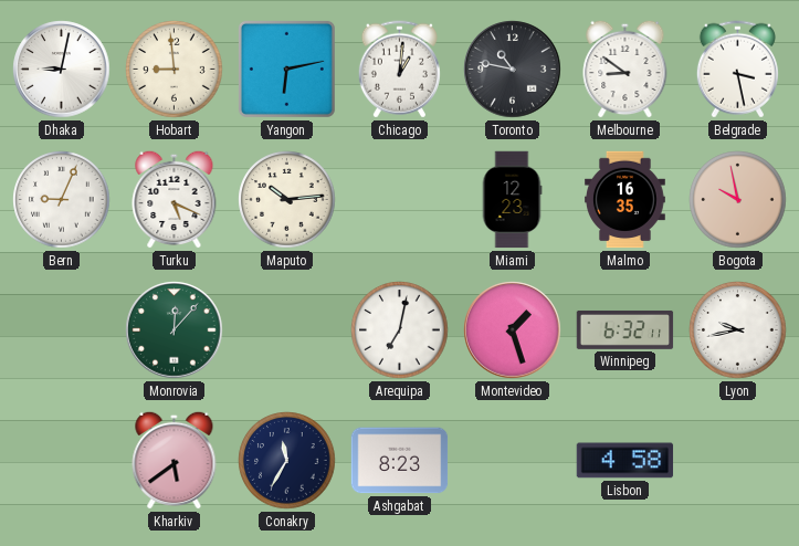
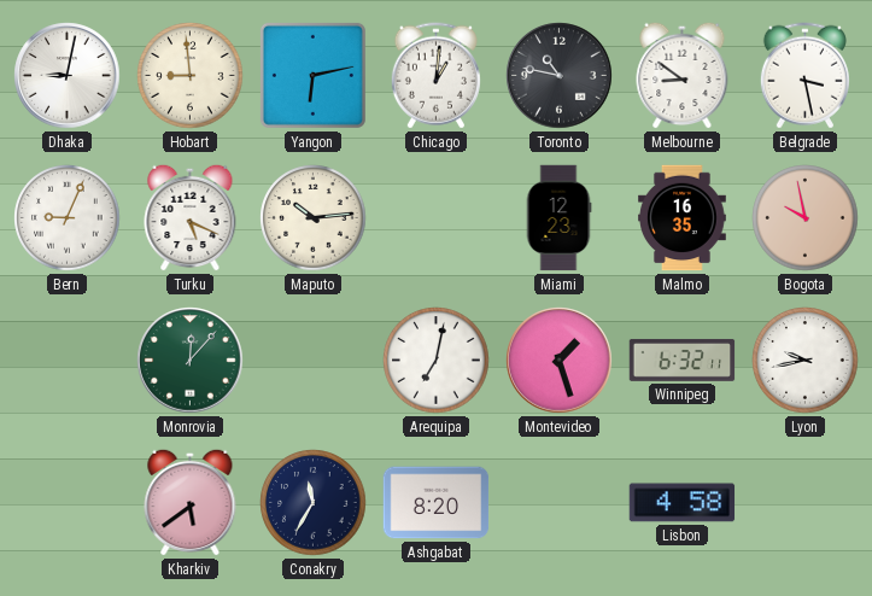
Ashgabat: 8:23 -> 8:20
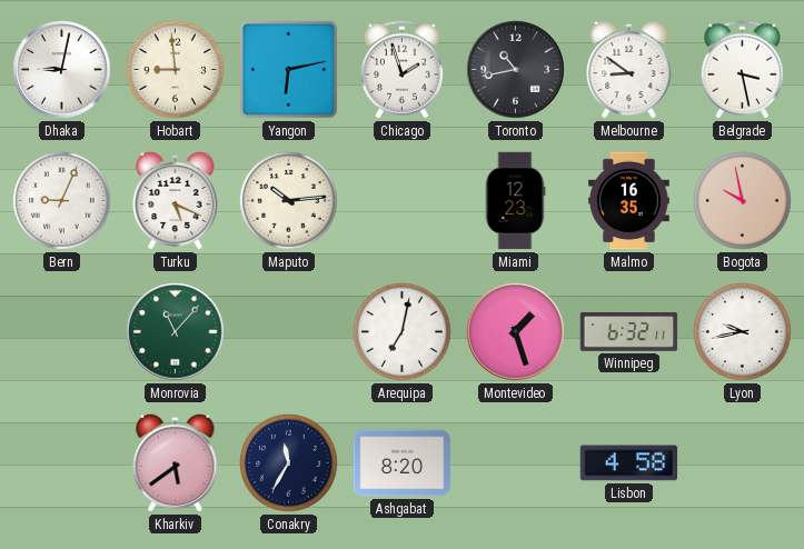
Chicago: 1:01 -> 1:57
Toronto: 10:47 -> 10:43
Monrovia: 12:07 -> 11:07
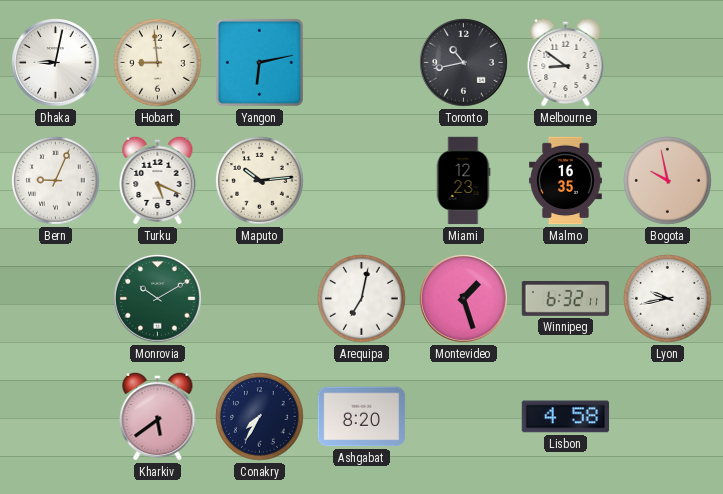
Chicago: 1:57 -> none
Belgrade: 3:28 -> none
Monrovia: 11:07 -> 10:10
Conakry: 11:35 -> 7:35
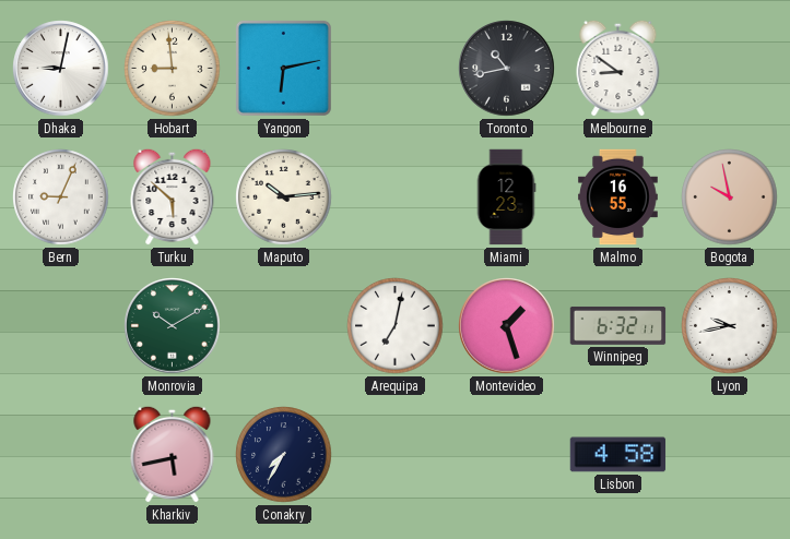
Turku: 5:19 -> 5:52
Malmo: 16:35 -> 16:55
Kharkiv: 5:39 -> 5:43
Ashgabat: 8:20 -> none
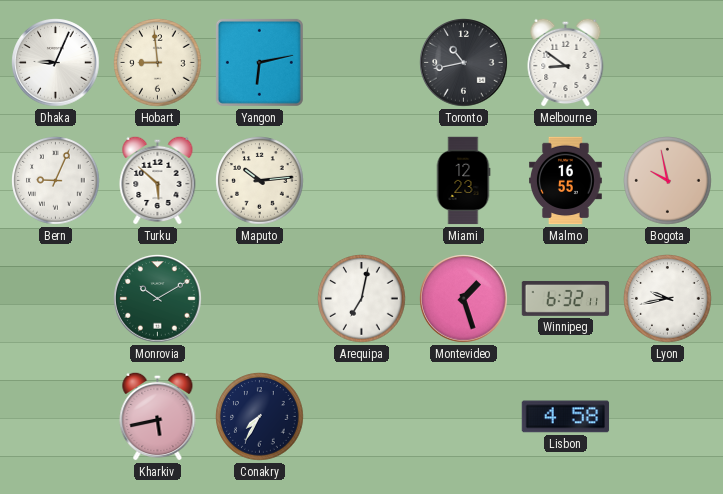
Dhaka: 9:02 -> 9:04
